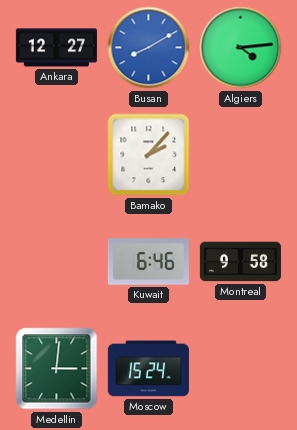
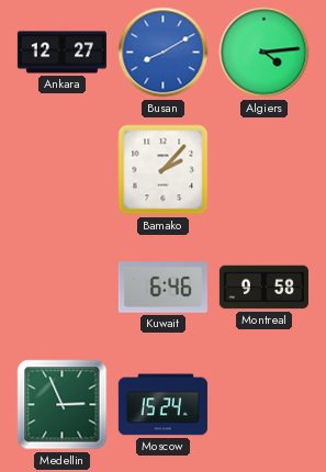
Medellin: 3:01 -> 2:56
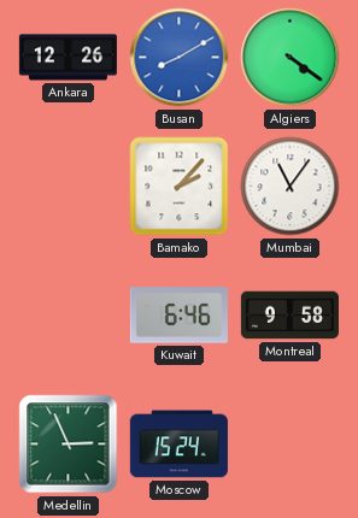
Ankara: 12:27 -> 12:26
Algiers: 4:14 -> 4:21
Mumbai: none -> 11:06
